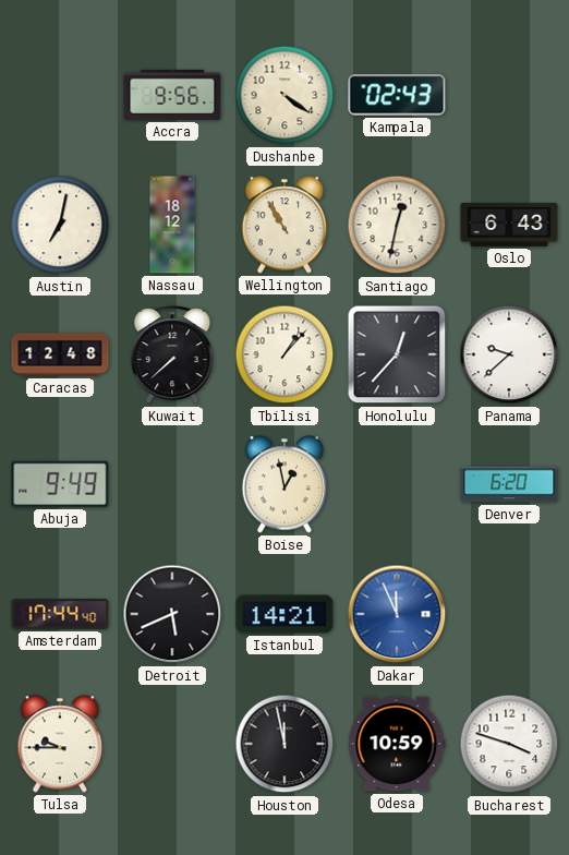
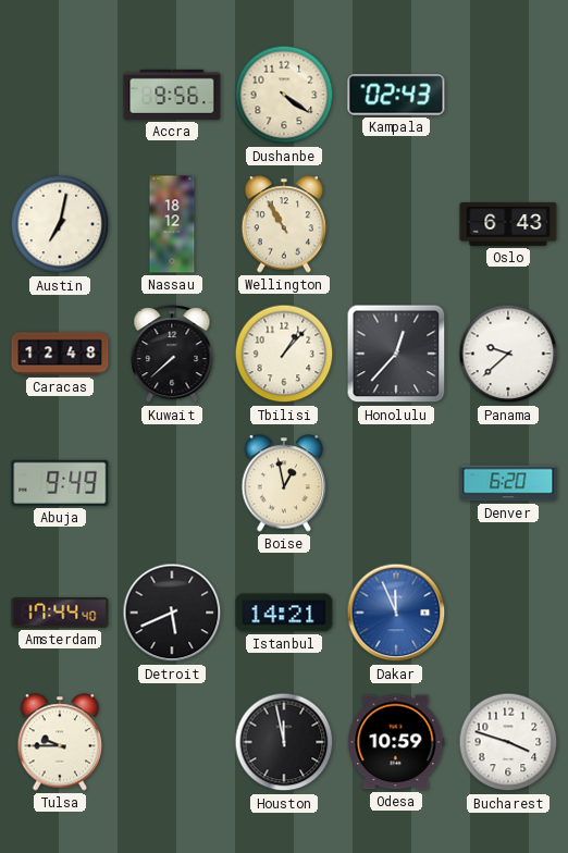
Santiago: 12:32 -> none
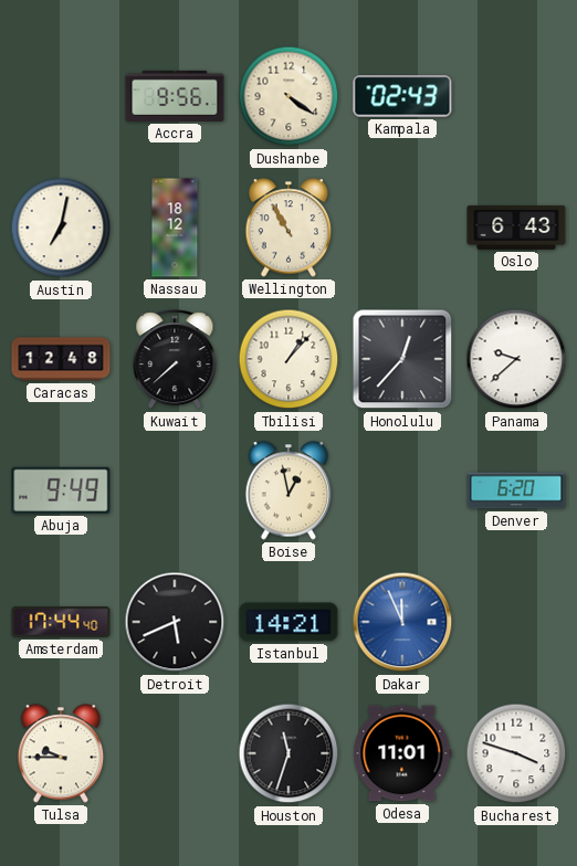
Houston: 11:58 -> 11:33
Odesa: 10:59 -> 11:01
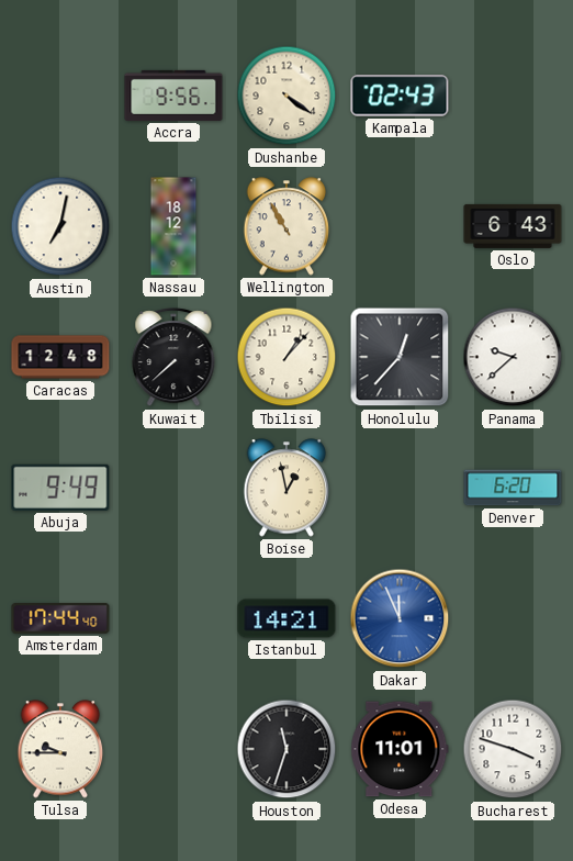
Detroit: 5:41 -> none
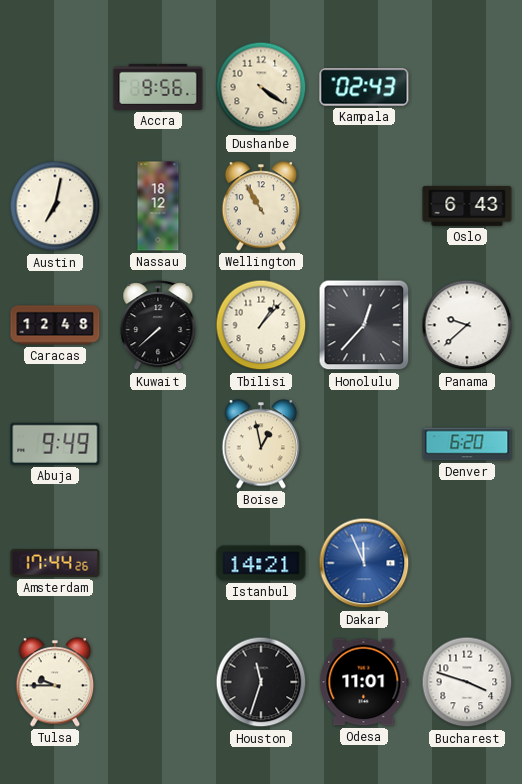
Amsterdam: 17:44:40 -> 17:44:26
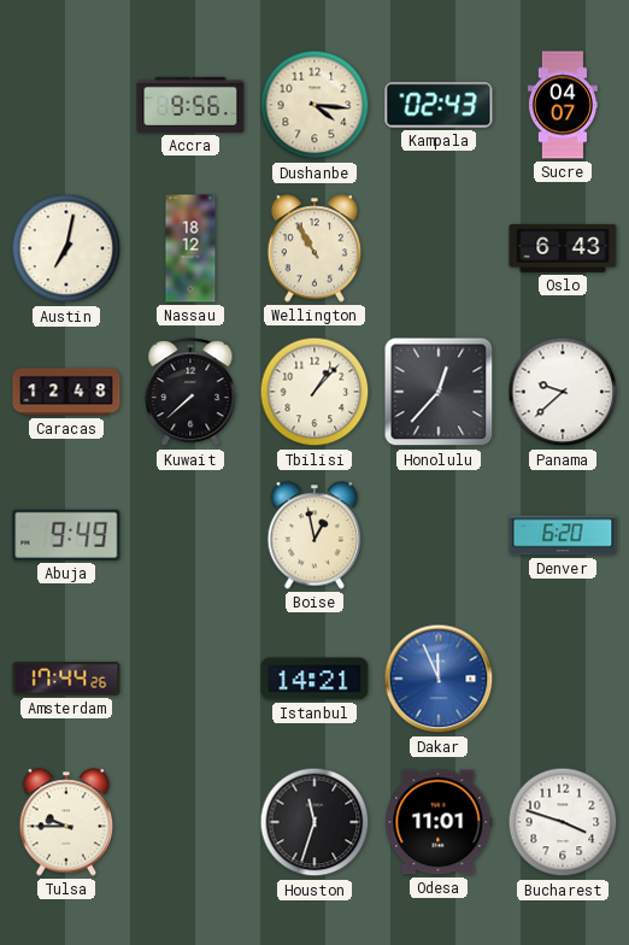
Dushanbe: 4:21 -> 4:16
Sucre: none -> 04:07
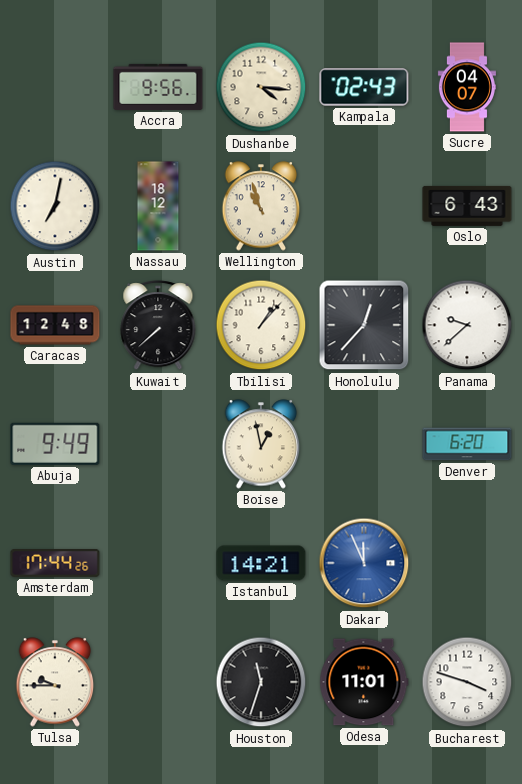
Wellington: 10:55 -> 10:57
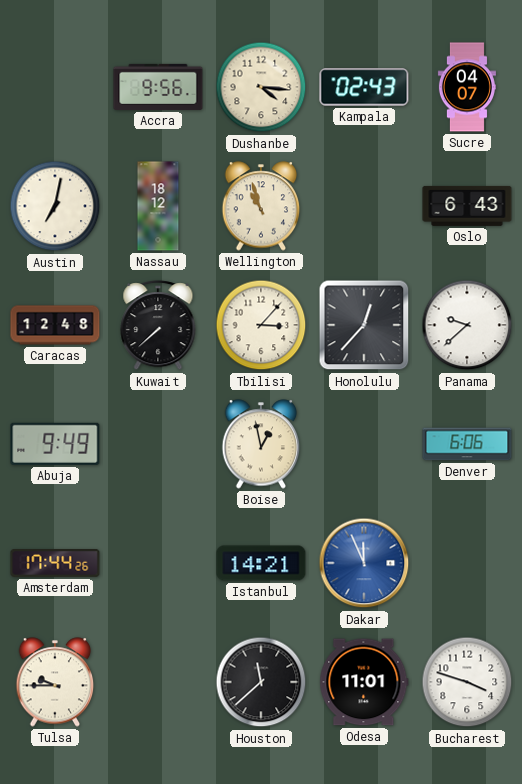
Tbilisi: 1:07 -> 3:07
Denver: 6:20 -> 6:06
Houston: 11:33 -> 11:38
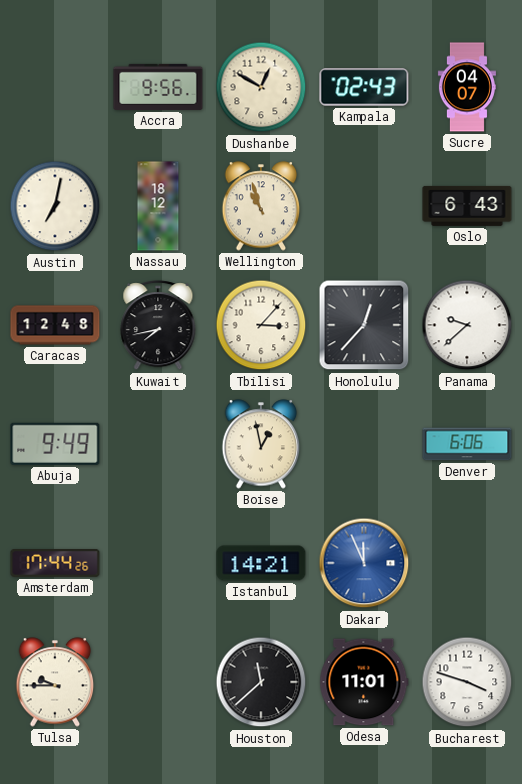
Dushanbe: 4:16 -> 12:50
Kuwait: 7:38 -> 7:43
